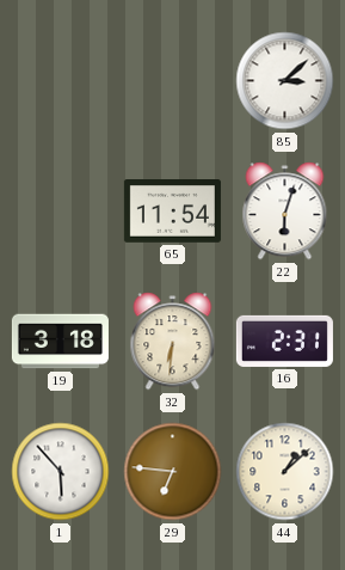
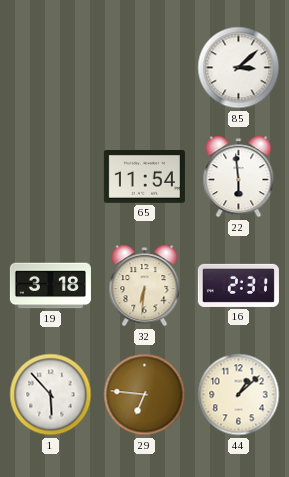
22: 6:03 -> 5:59
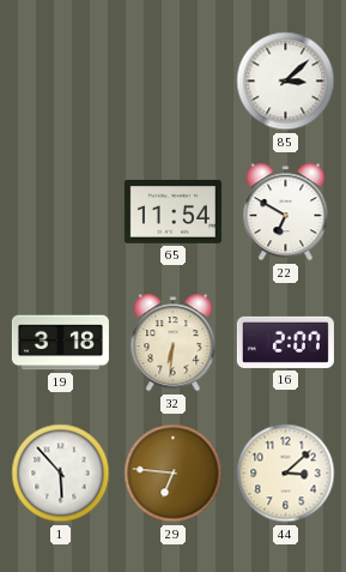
22: 5:59 -> 6:50
16: 2:31 -> 2:07
44: 1:08 -> 3:08
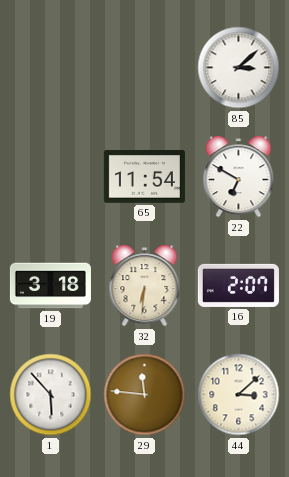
29: 6:46 -> 11:46
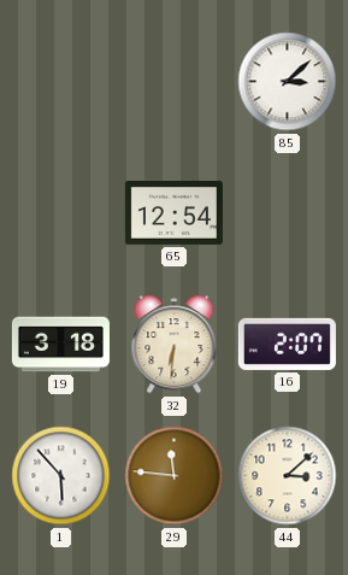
65: 11:54 -> 12:54
22: 6:50 -> none
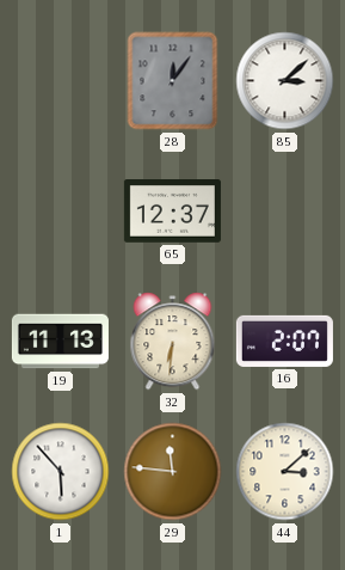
28: none -> 12:06
65: 12:54 -> 12:37
19: 3:18 -> 11:13
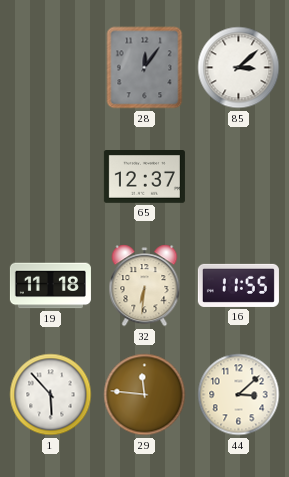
19: 11:13 -> 11:18
16: 2:07 -> 11:55
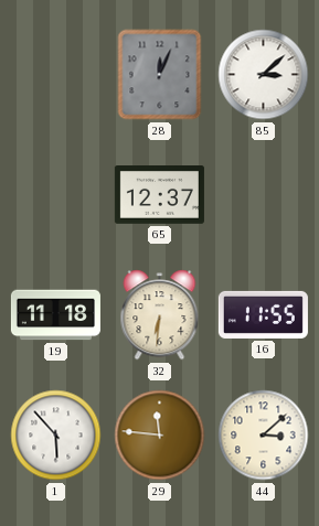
28: 12:06 -> 12:04
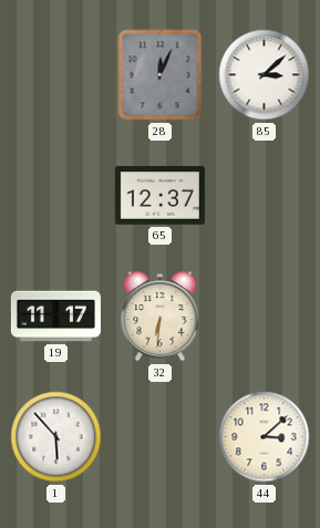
19: 11:18 -> 11:17
16: 11:55 -> none
29: 11:46 -> none
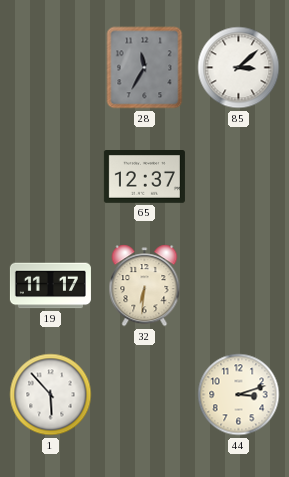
28: 12:04 -> 11:35
44: 3:08 -> 3:12
